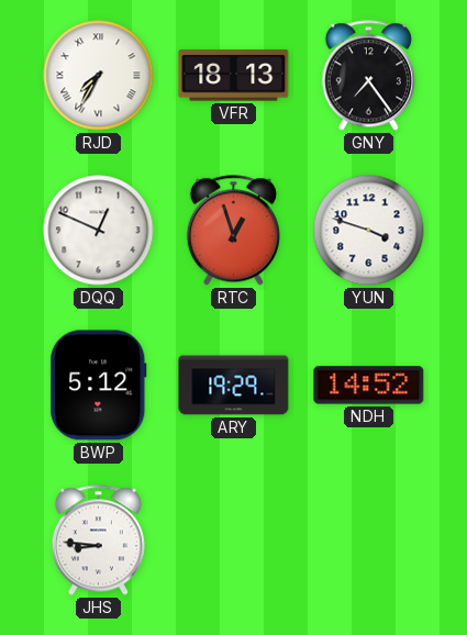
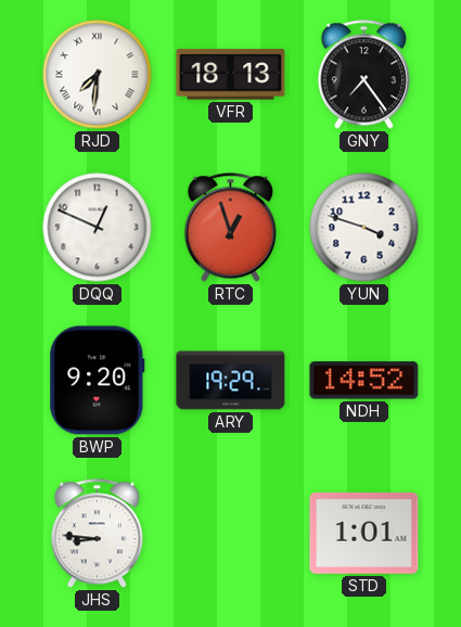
RJD: 7:35 -> 7:31
BWP: 5:12 -> 9:20
STD: none -> 1:01
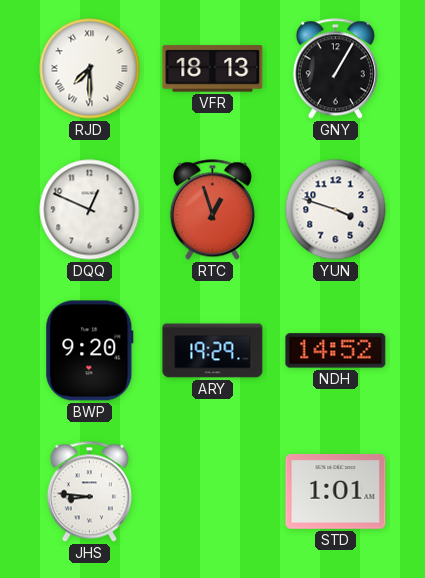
RJD: 7:31 -> 7:30
GNY: 7:24 -> 1:05
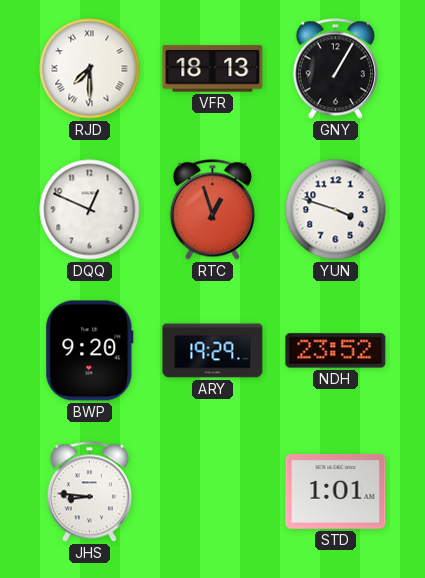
NDH: 14:52 -> 23:52
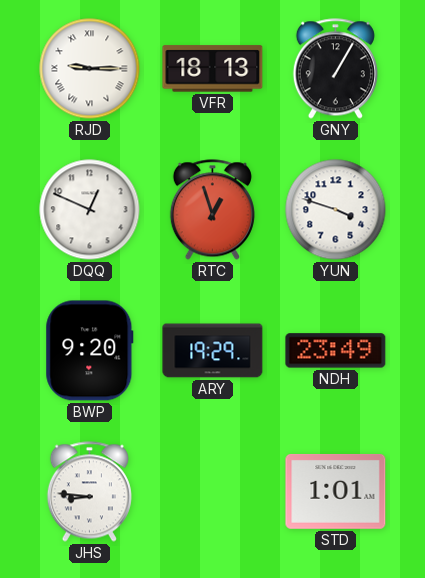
RJD: 7:30 -> 9:15
NDH: 23:52 -> 23:49
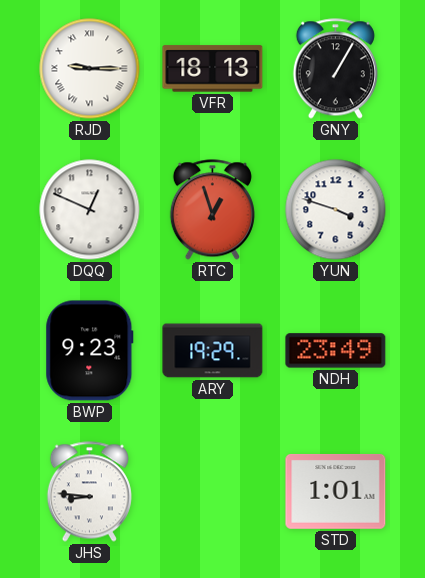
BWP: 9:20 -> 9:23
